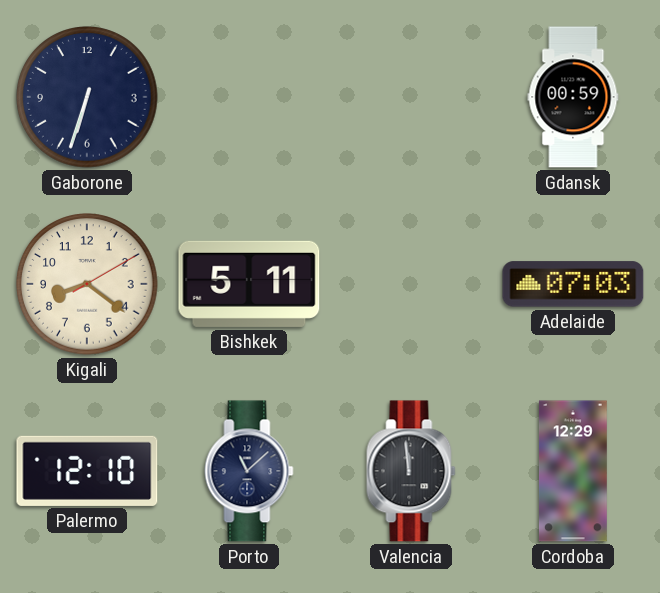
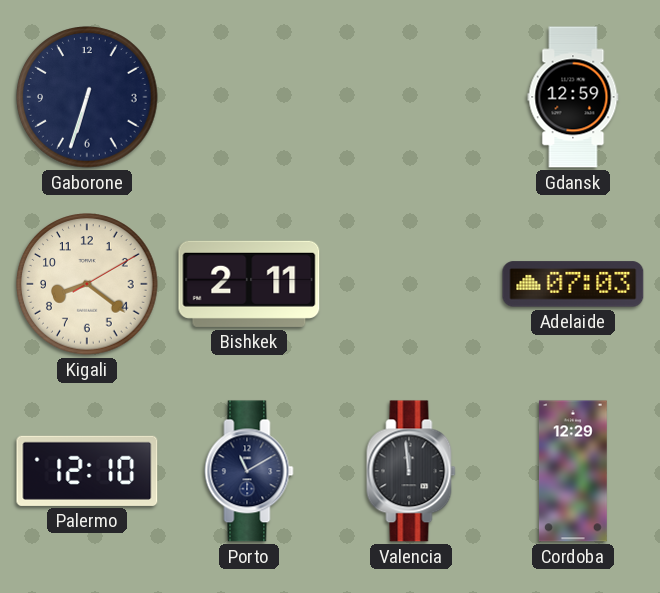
Gdansk: 00:59 -> 12:59
Bishkek: 5:11 -> 2:11
Porto: 11:08 -> 11:10
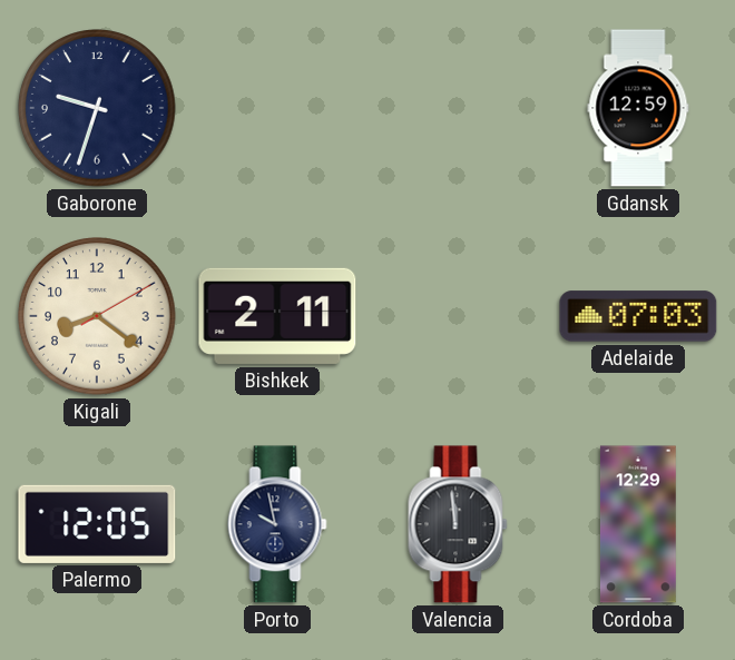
Gaborone: 6:33 -> 9:33
Palermo: 12:10 -> 12:05
Porto: 11:10 -> 9:58
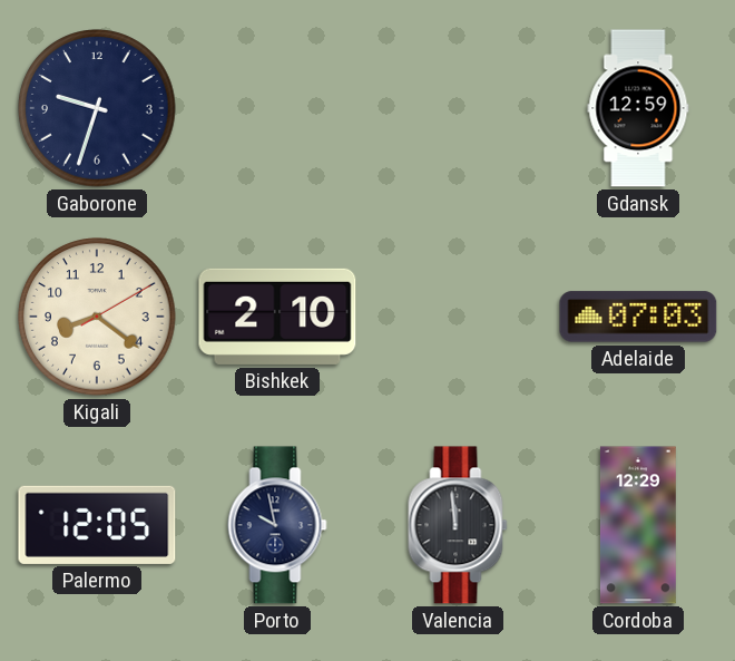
Bishkek: 2:11 -> 2:10
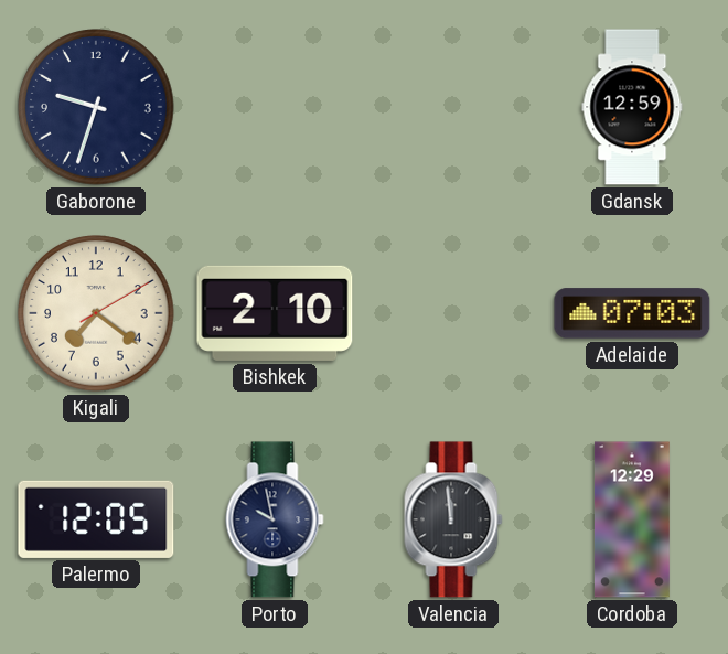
Kigali: 8:21 -> 7:21
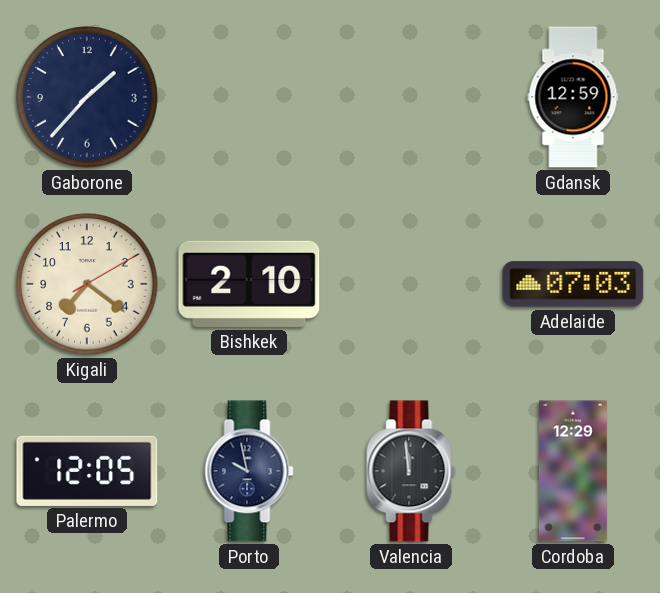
Gaborone: 9:33 -> 1:37
